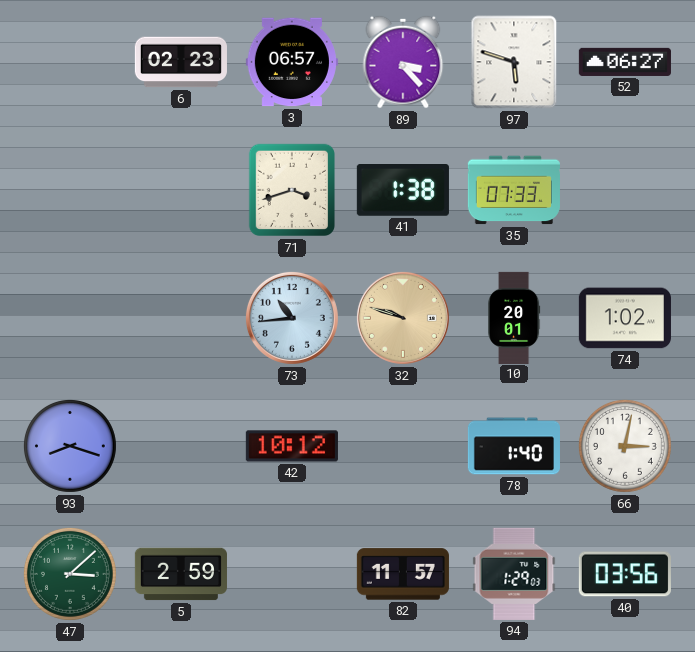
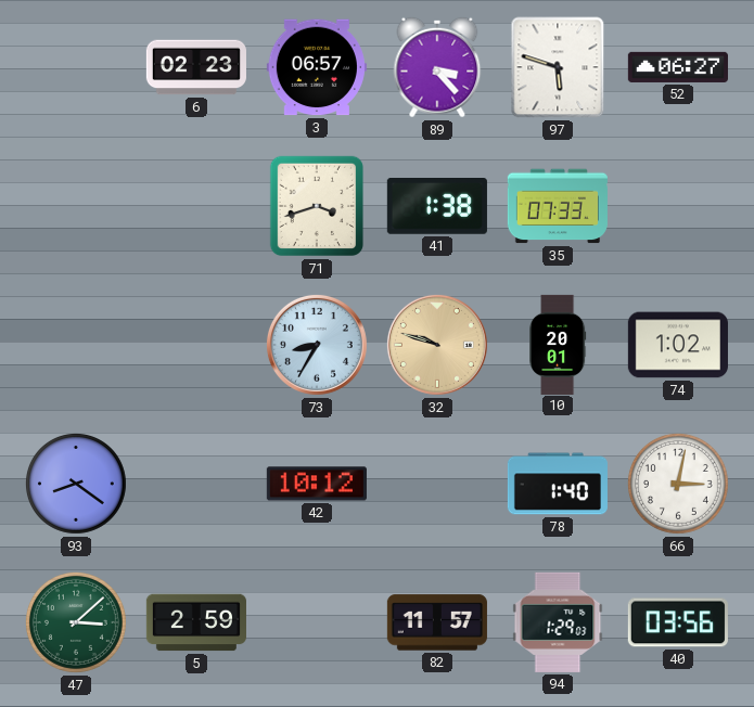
73: 10:44 -> 8:35
93: 8:18 -> 8:21
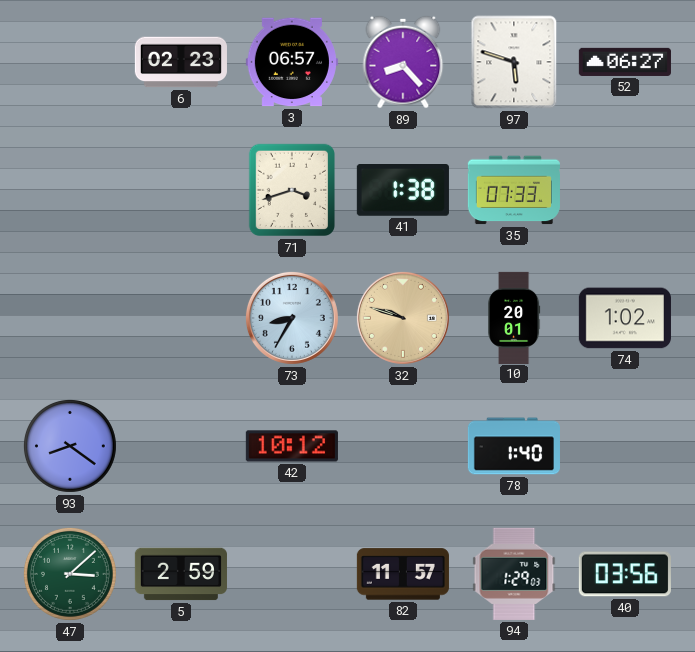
89: 3:23 -> 8:23
66: 3:02 -> none
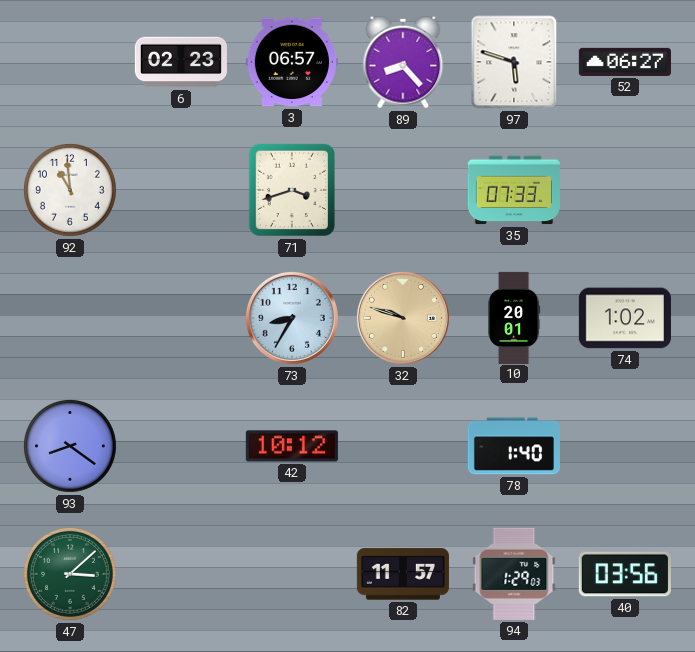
92: none -> 10:59
41: 1:38 -> none
5: 2:59 -> none
